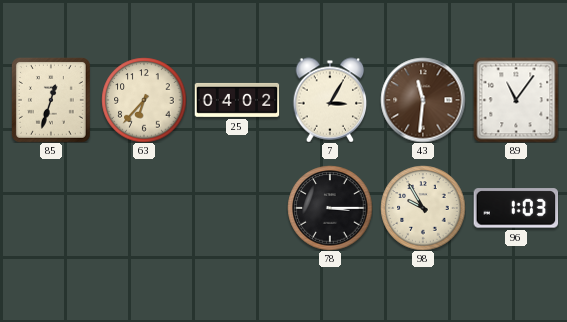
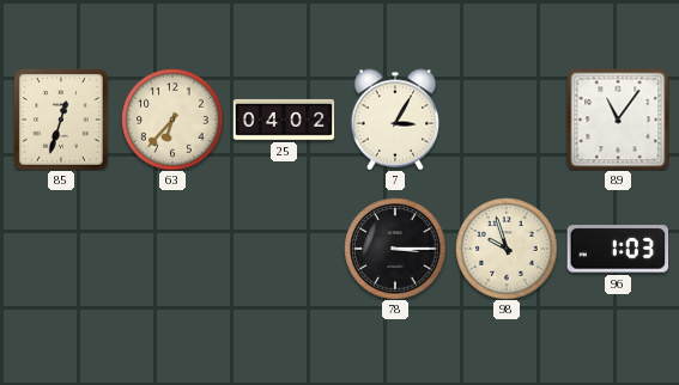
43: 11:31 -> none
98: 9:55 -> 9:57
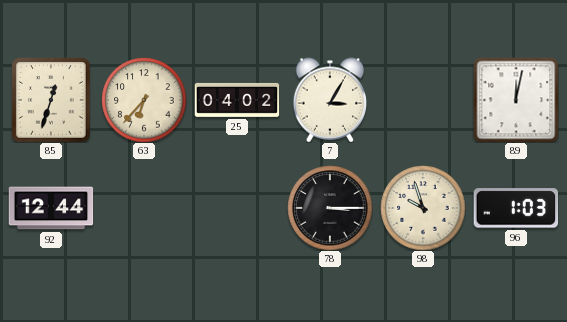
89: 11:06 -> 12:02
92: none -> 12:44
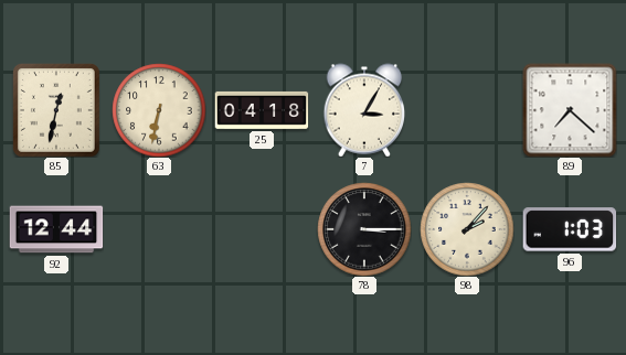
85: 12:33 -> 12:32
63: 6:37 -> 6:32
25: 04:02 -> 04:18
89: 12:02 -> 7:22
98: 9:57 -> 2:07
